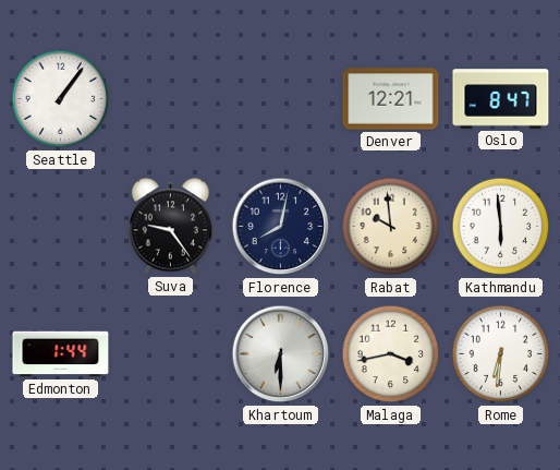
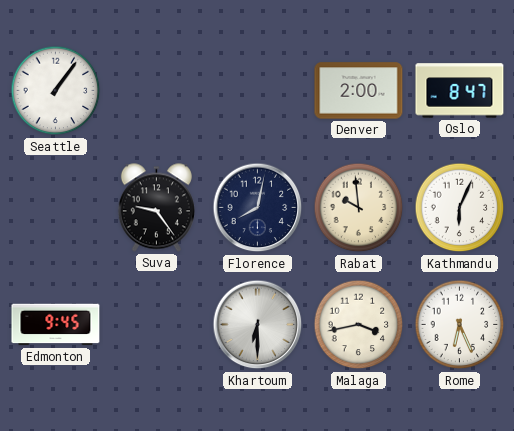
Denver: 12:21 -> 2:00
Kathmandu: 5:59 -> 6:04
Edmonton: 1:44 -> 9:45
Rome: 6:31 -> 6:26
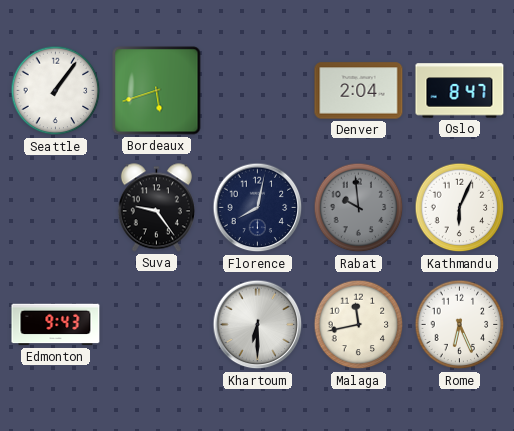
Bordeaux: none -> 5:42
Denver: 2:00 -> 2:04
Rabat dial: cream -> grey
Edmonton: 9:45 -> 9:43
Malaga: 3:43 -> 11:43
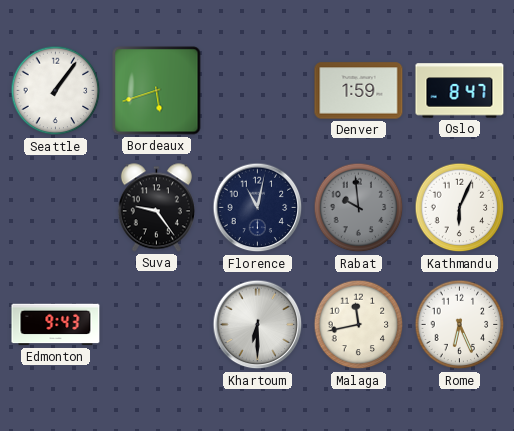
Denver: 2:04 -> 1:59
Florence: 8:02 -> 11:02
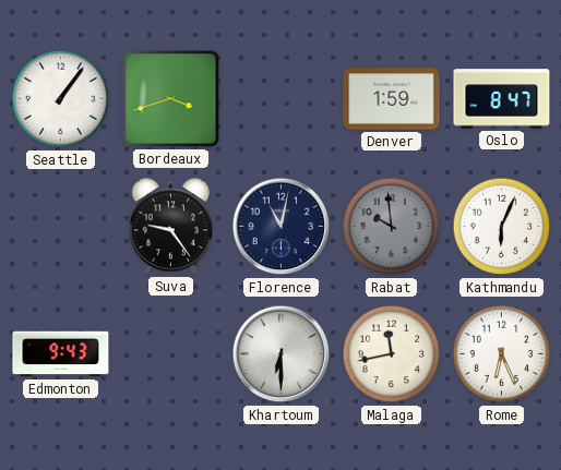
Bordeaux: 5:42 -> 3:42
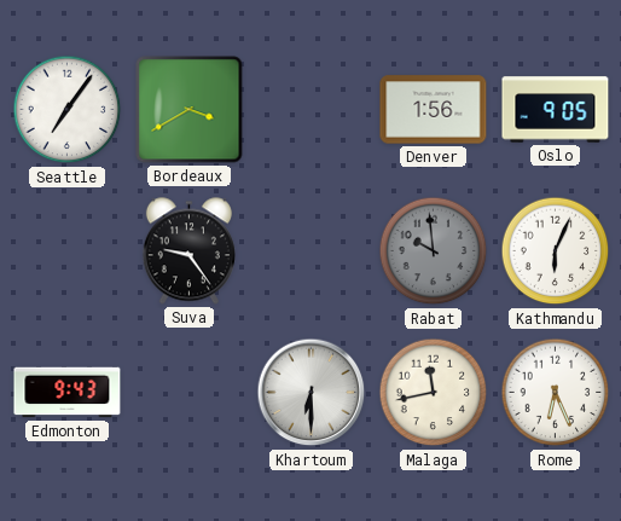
Seattle: 1:06 -> 7:06
Bordeaux: 3:42 -> 3:40
Denver: 1:59 -> 1:56
Oslo: 8:47 -> 9:05
Florence: 11:02 -> none
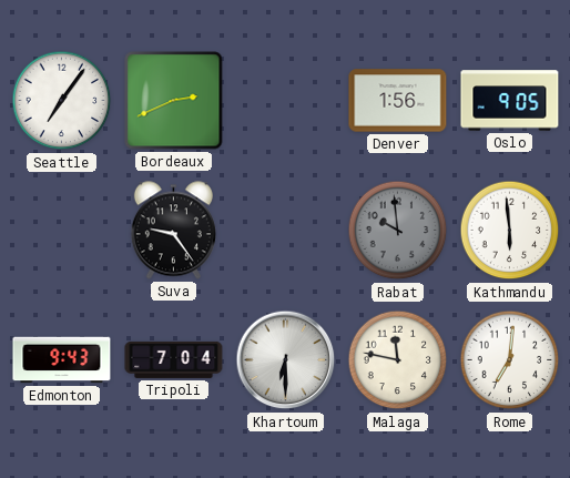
Bordeaux: 3:40 -> 2:41
Kathmandu: 6:04 -> 5:59
Tripoli: none -> 7:04
Malaga: 11:43 -> 11:47
Rome: 6:26 -> 7:01
